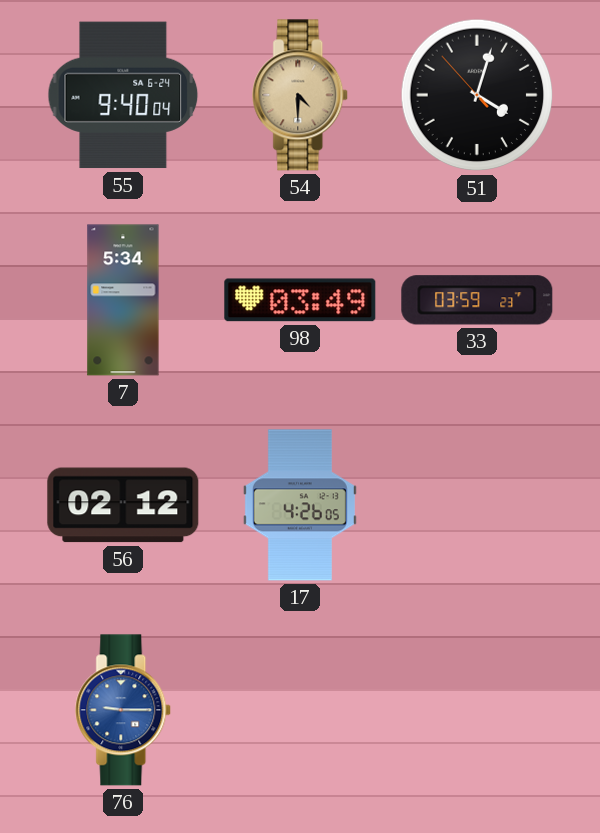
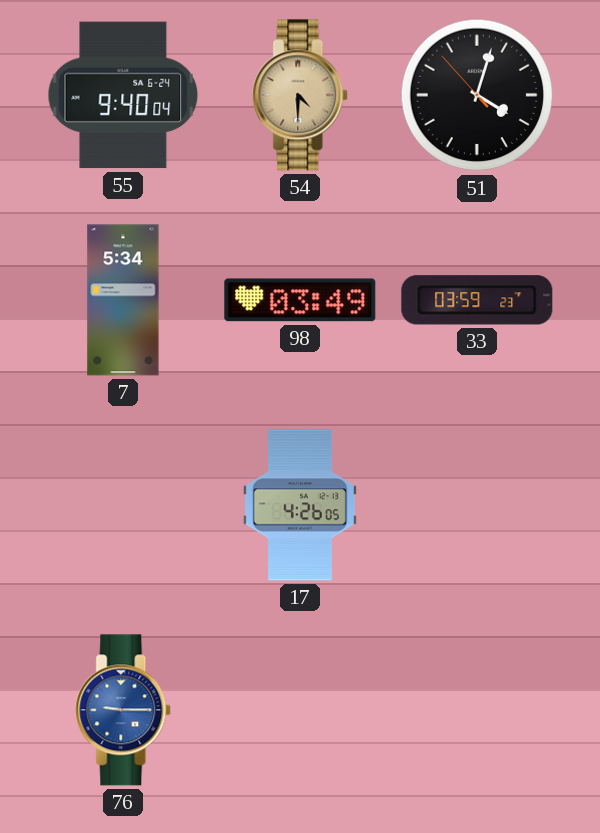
56: 02:12 -> none
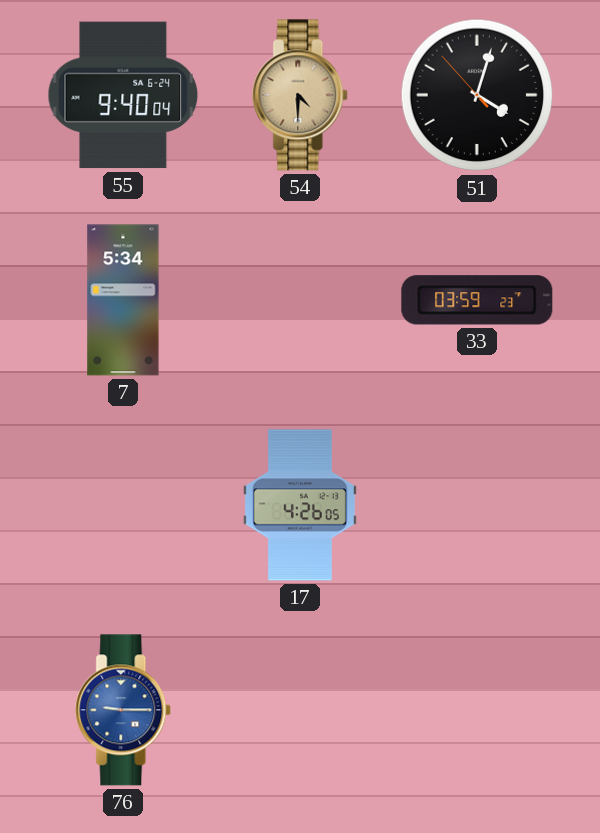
98: 03:49 -> none
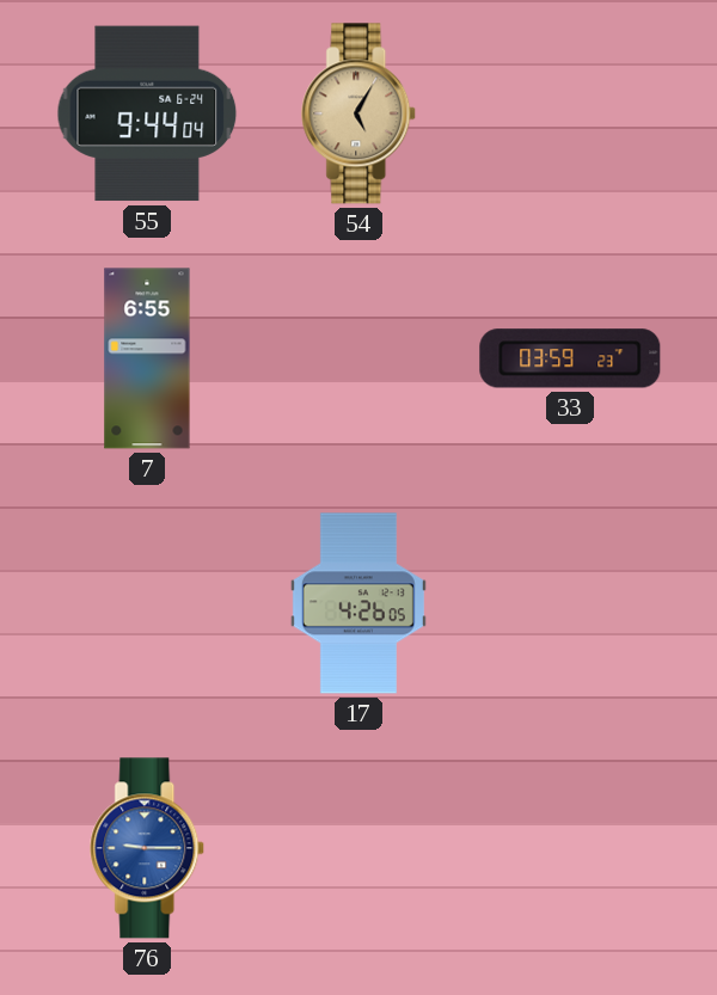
55: 9:40 -> 9:44
54: 4:30 -> 5:05
51: 4:02 -> none
7: 5:34 -> 6:55
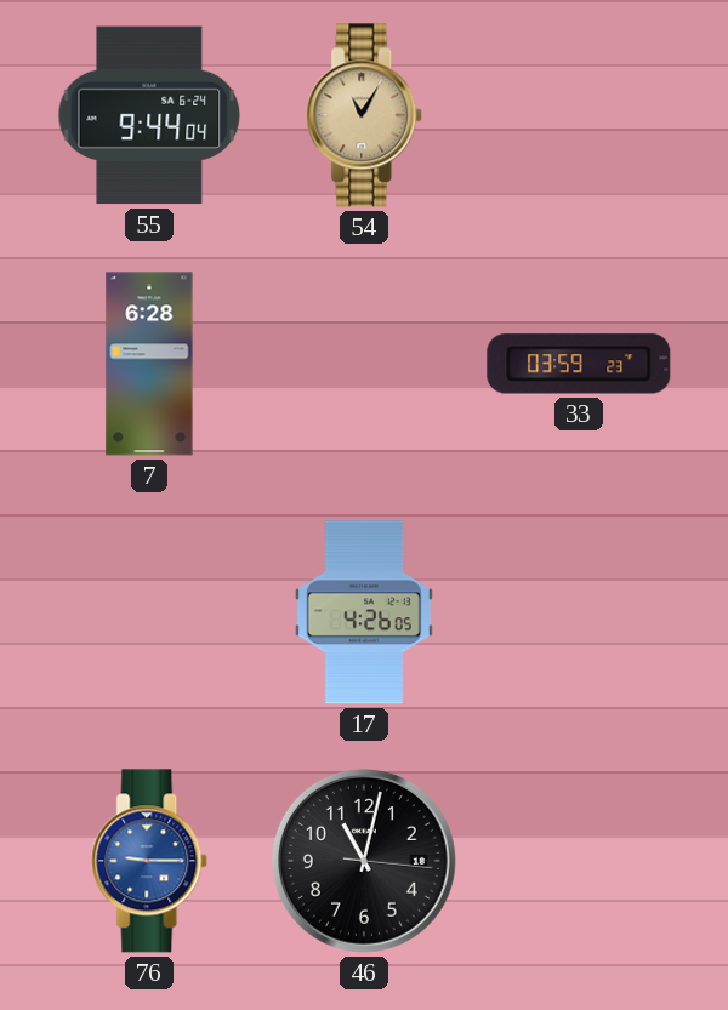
54: 5:05 -> 11:05
7: 6:55 -> 6:28
46: none -> 11:02
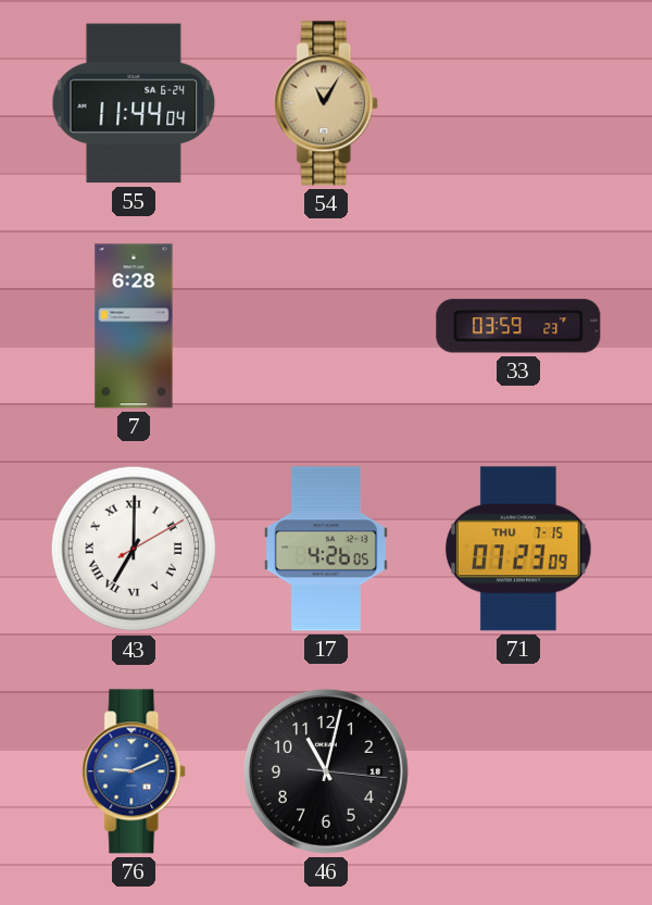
55: 9:44 -> 11:44
43: none -> 7:00
71: none -> 07:23
76: 9:15 -> 9:11
